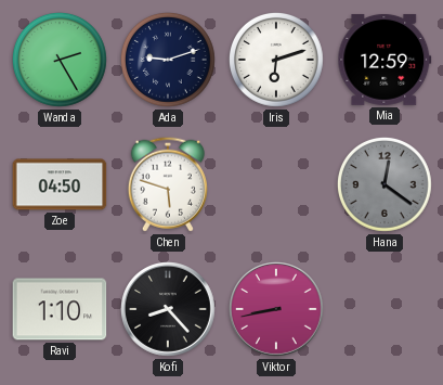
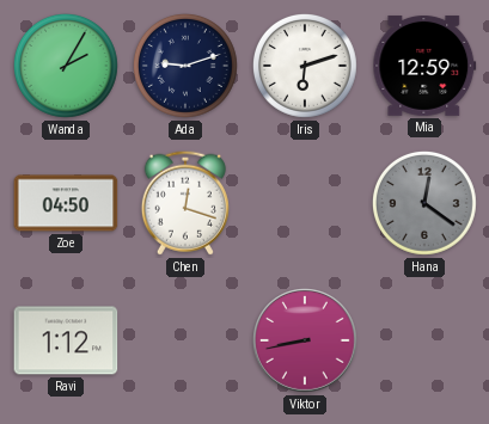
Wanda: 2:25 -> 2:05
Chen: 5:48 -> 12:18
Ravi: 1:10 -> 1:12
Kofi: 8:23 -> none
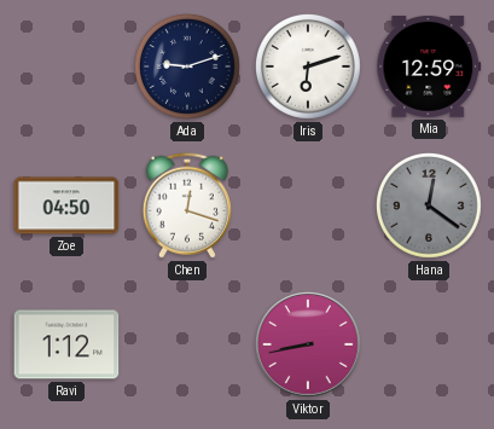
Wanda: 2:05 -> none
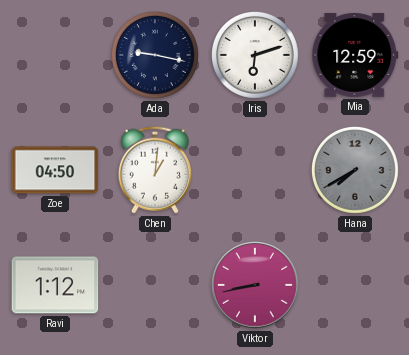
Ada: 9:12 -> 9:17
Chen: 12:18 -> 1:01
Hana: 12:21 -> 7:40
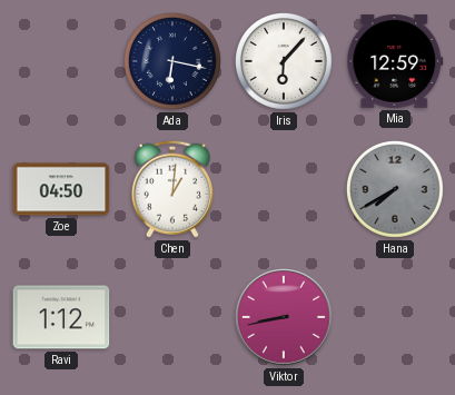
Ada: 9:17 -> 6:17
Iris: 6:12 -> 6:07
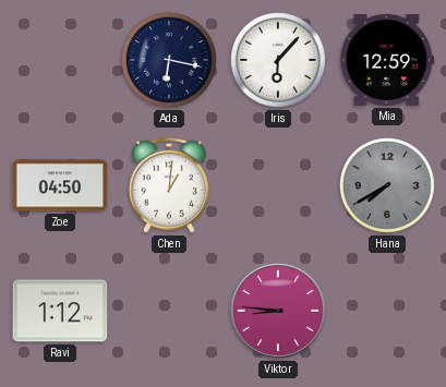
Viktor: 8:43 -> 8:46
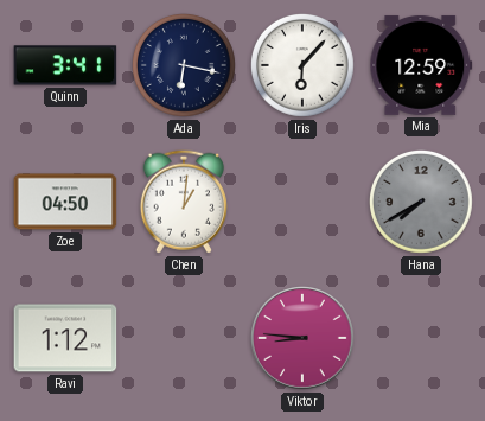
Quinn: none -> 3:41
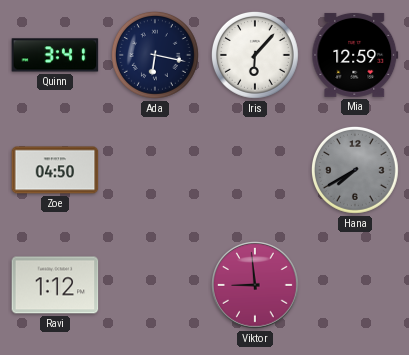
Chen: 1:01 -> none
Viktor: 8:46 -> 8:59
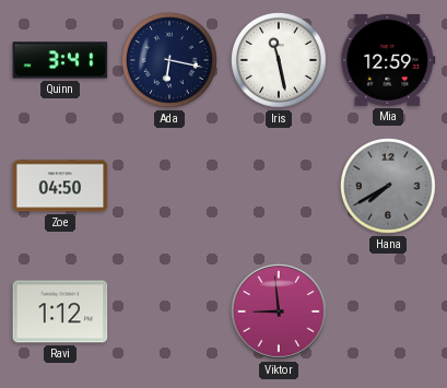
Iris: 6:07 -> 11:28
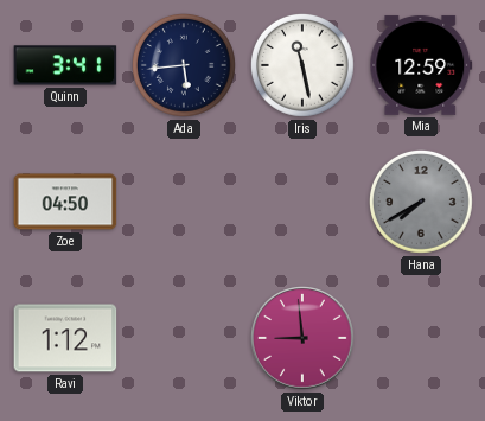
Ada: 6:17 -> 5:44
